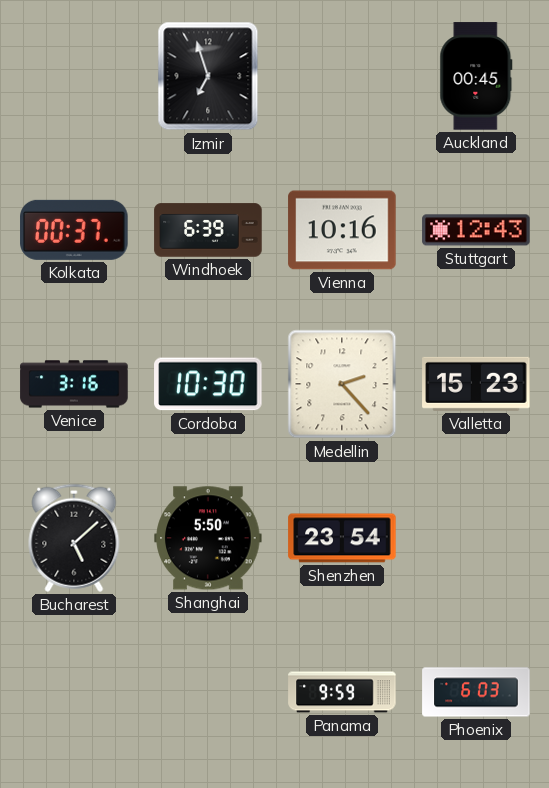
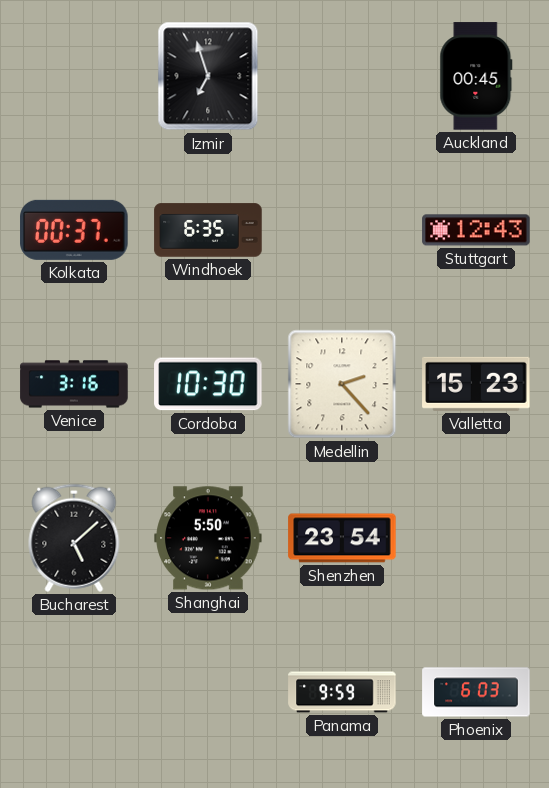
Windhoek: 6:39 -> 6:35
Vienna: 10:16 -> none
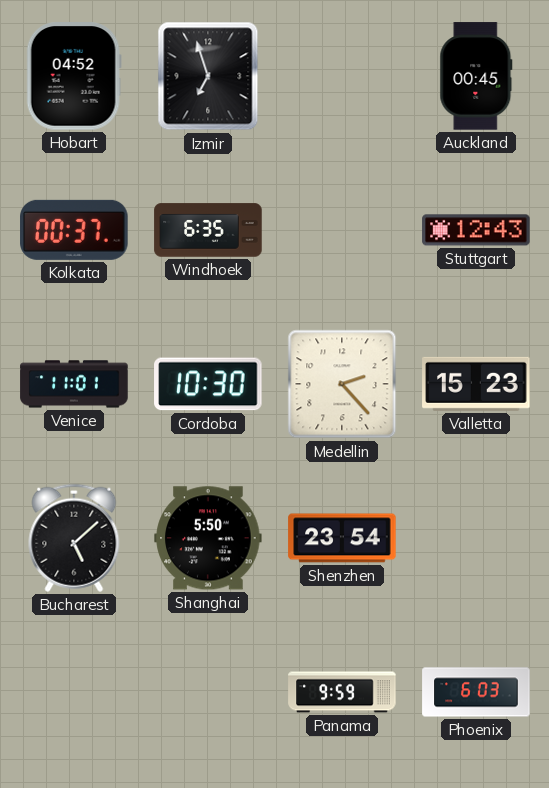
Hobart: none -> 04:52
Venice: 3:16 -> 11:01
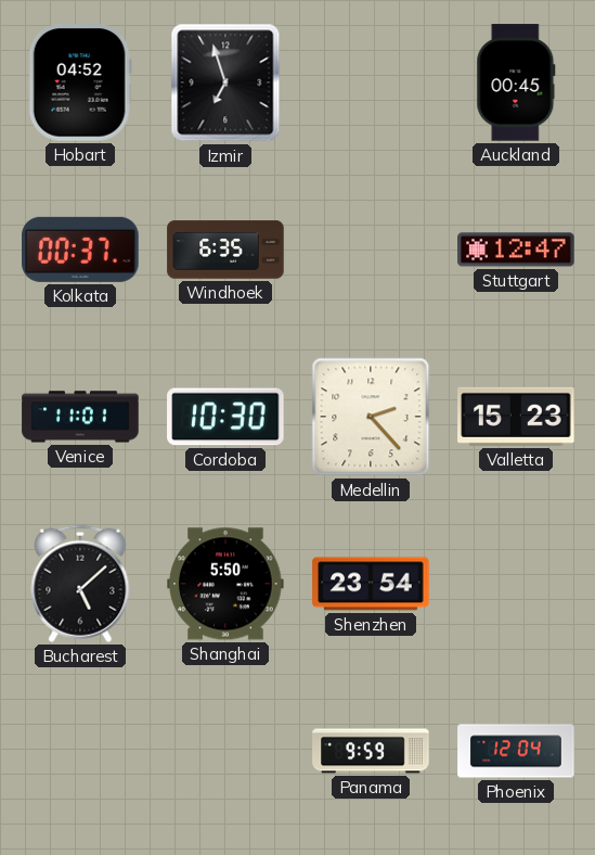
Stuttgart: 12:43 -> 12:47
Phoenix: 6:03 -> 12:04
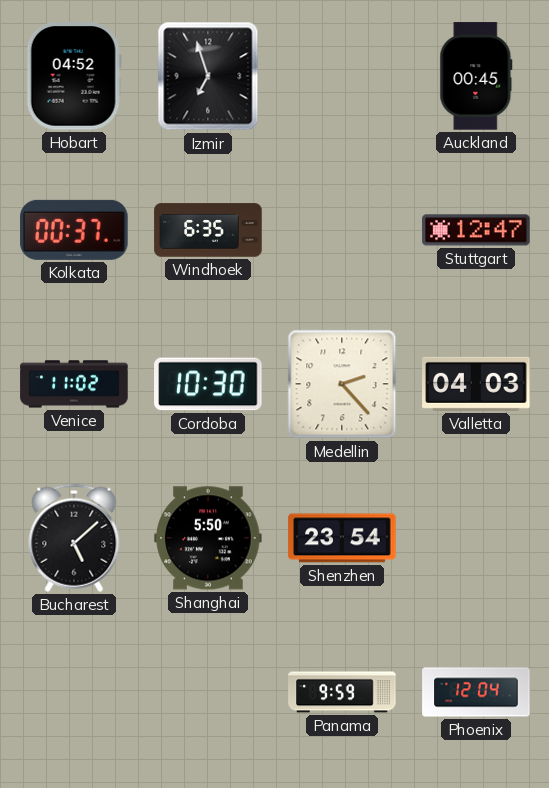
Venice: 11:01 -> 11:02
Valletta: 15:23 -> 04:03
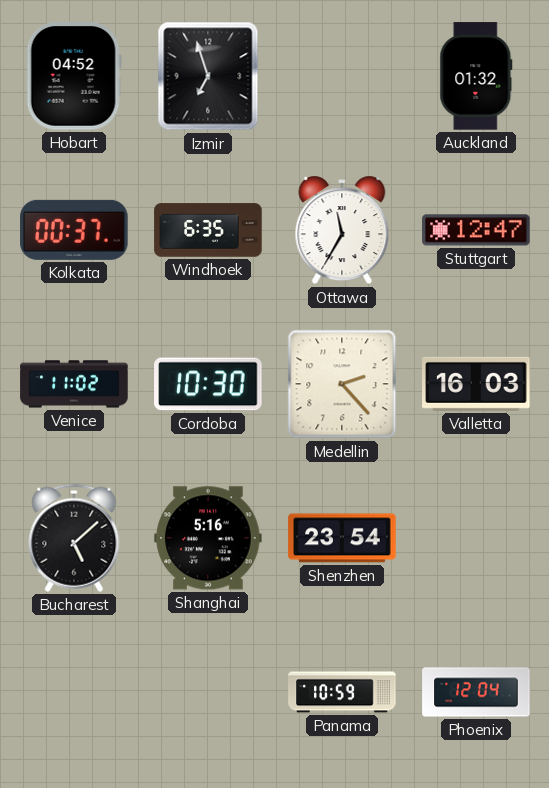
Auckland: 00:45 -> 01:32
Ottawa: none -> 11:35
Valletta: 04:03 -> 16:03
Shanghai: 5:50 -> 5:16
Panama: 9:59 -> 10:59
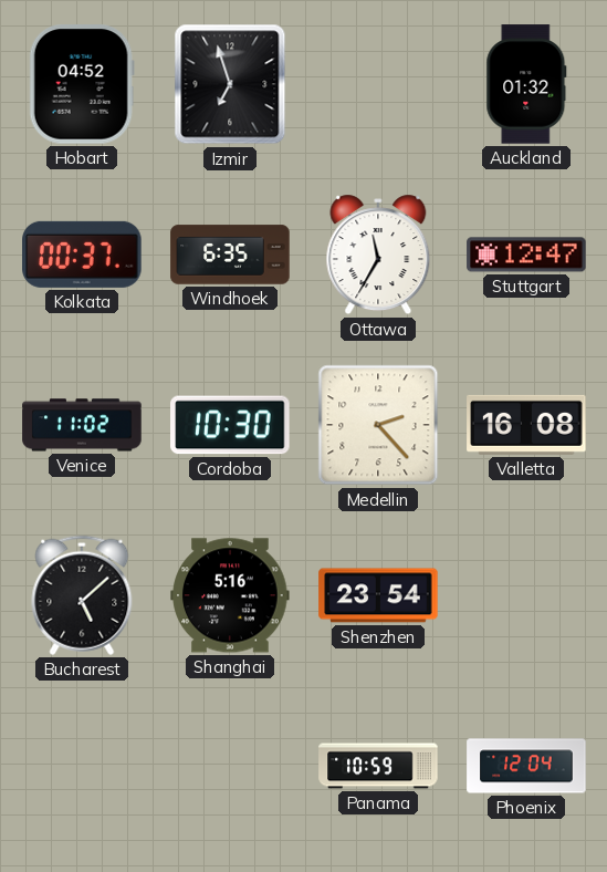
Valletta: 16:03 -> 16:08
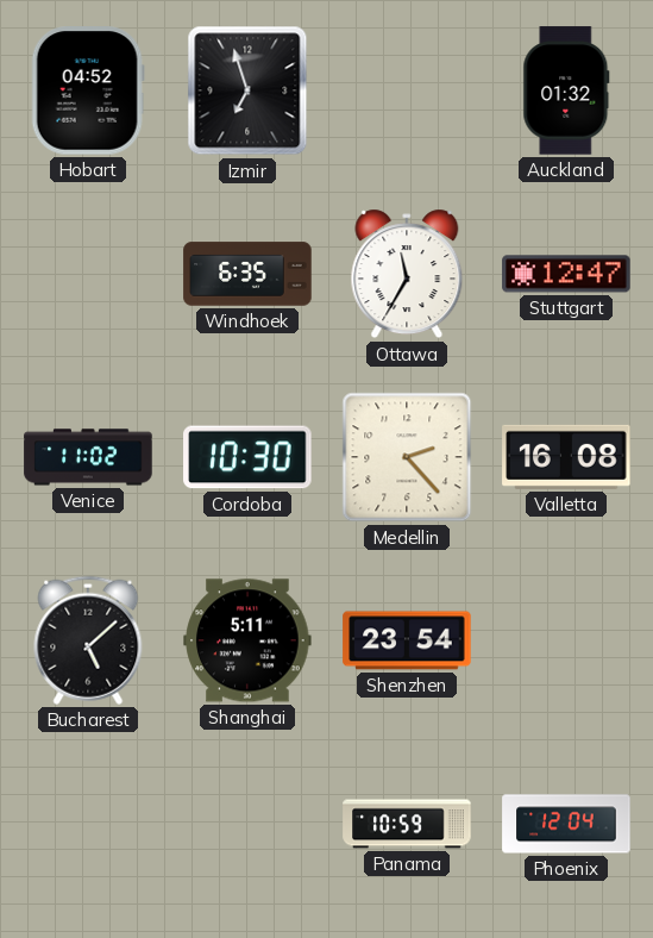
Kolkata: 00:37 -> none
Shanghai: 5:16 -> 5:11
